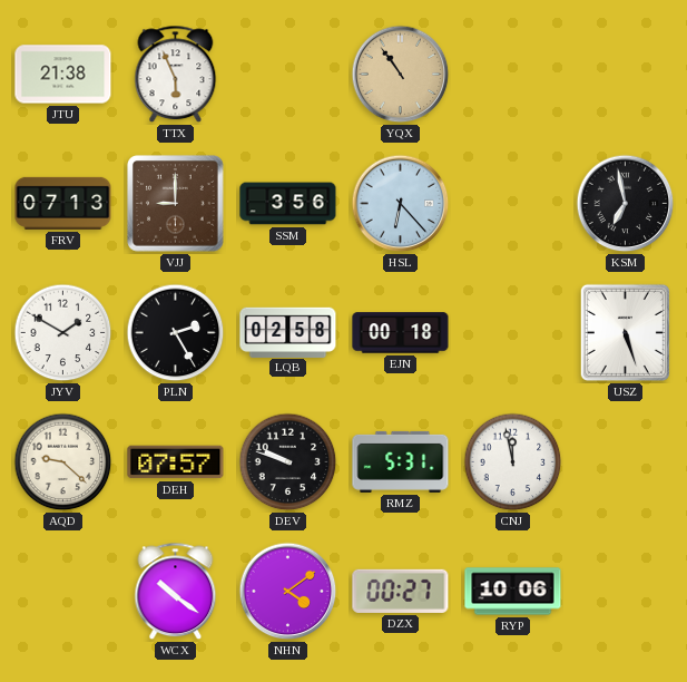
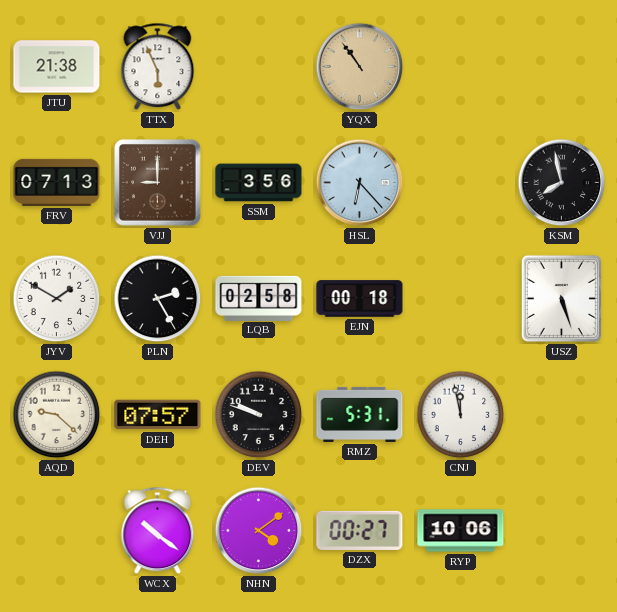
KSM: 6:58 -> 7:58
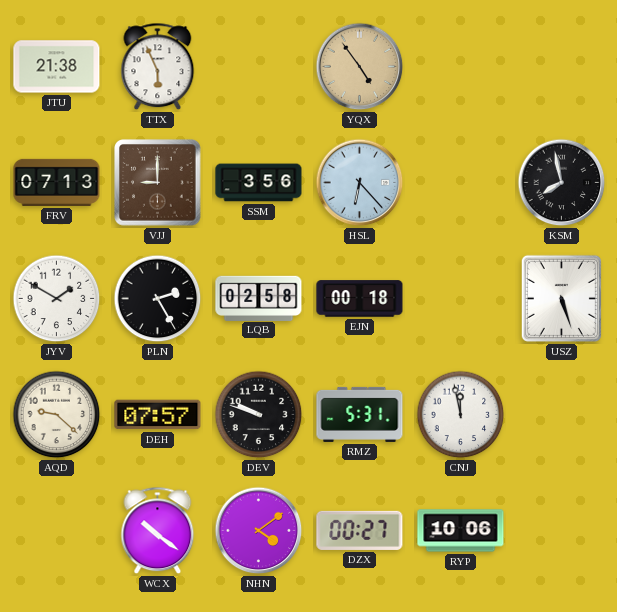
YQX: 10:54 -> 4:54
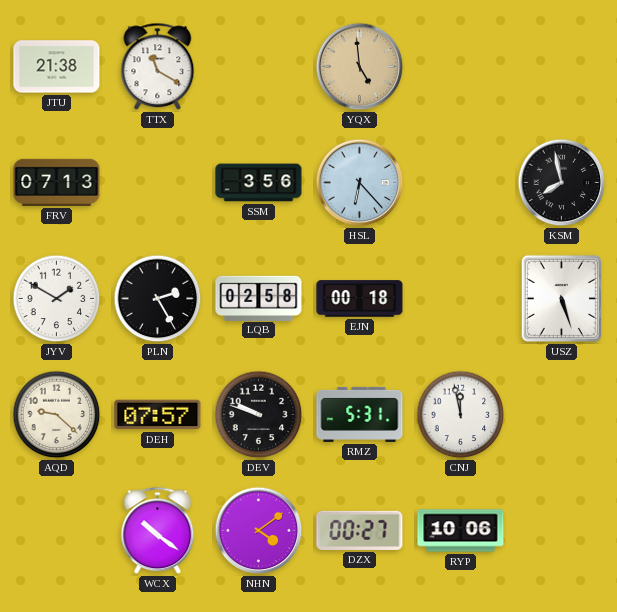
TTX: 5:56 -> 11:20
YQX: 4:54 -> 4:59
VJJ: 9:00 -> none
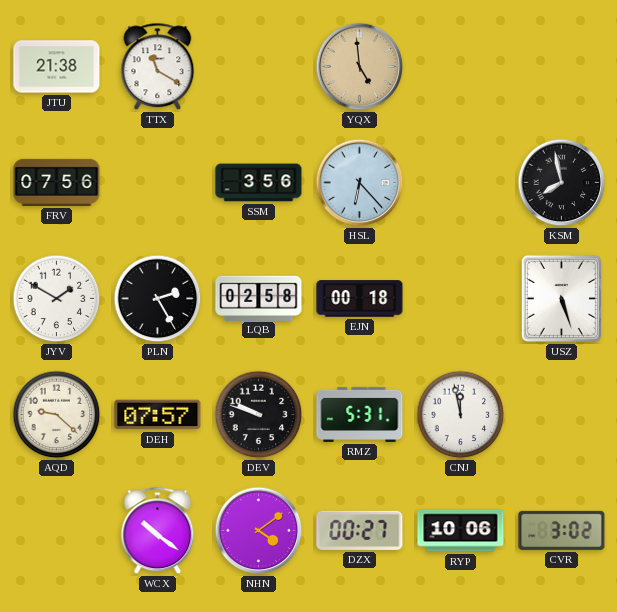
FRV: 07:13 -> 07:56
CVR: none -> 3:02
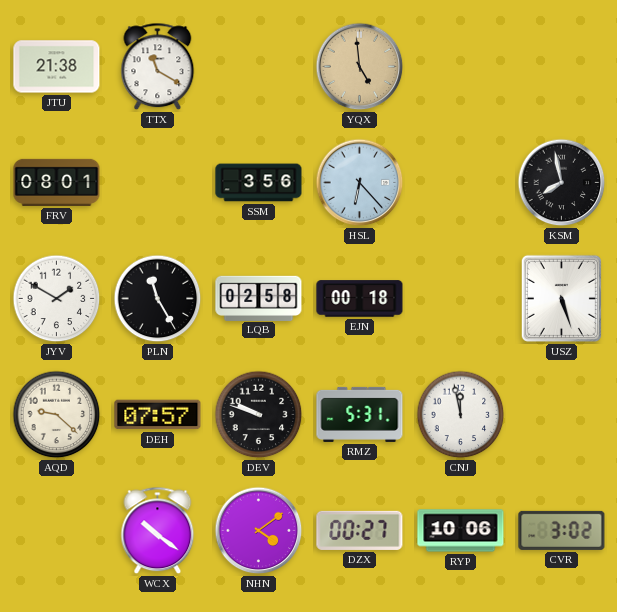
FRV: 07:56 -> 08:01
PLN: 2:25 -> 11:25
